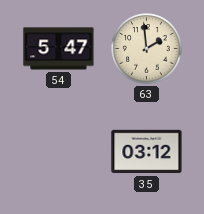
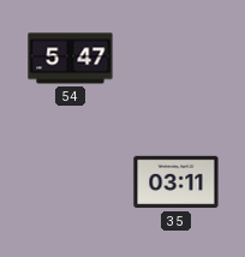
63: 1:59 -> none
35: 03:12 -> 03:11
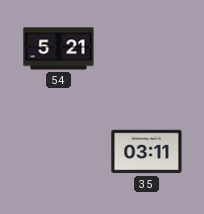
54: 5:47 -> 5:21
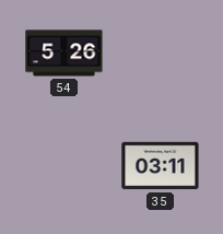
54: 5:21 -> 5:26
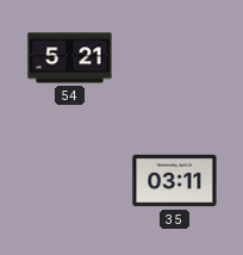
54: 5:26 -> 5:21
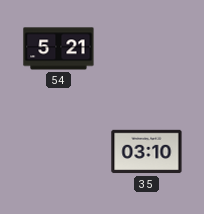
35: 03:11 -> 03:10
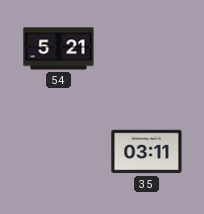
35: 03:10 -> 03:11
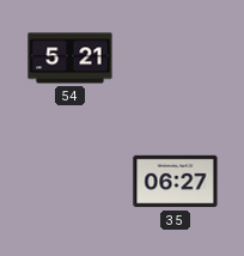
35: 03:11 -> 06:27
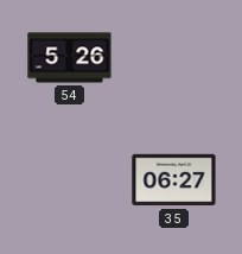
54: 5:21 -> 5:26
